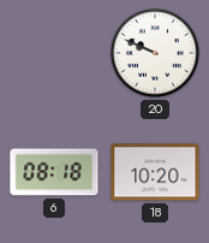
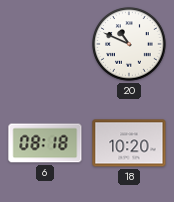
20: 9:49 -> 10:49
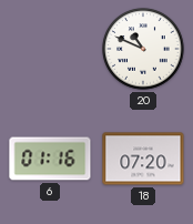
6: 08:18 -> 01:16
18: 10:20 -> 07:20
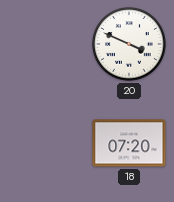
20: 10:49 -> 3:49
6: 01:16 -> none
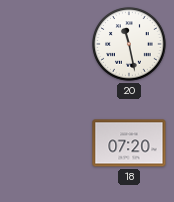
20: 3:49 -> 11:28
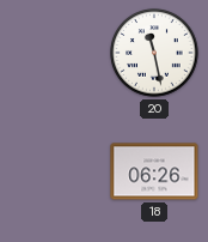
18: 07:20 -> 06:26
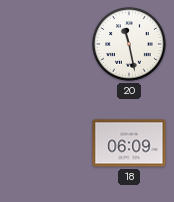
18: 06:26 -> 06:09
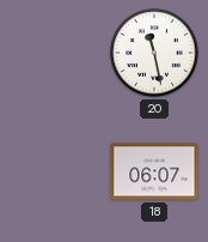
18: 06:09 -> 06:07
